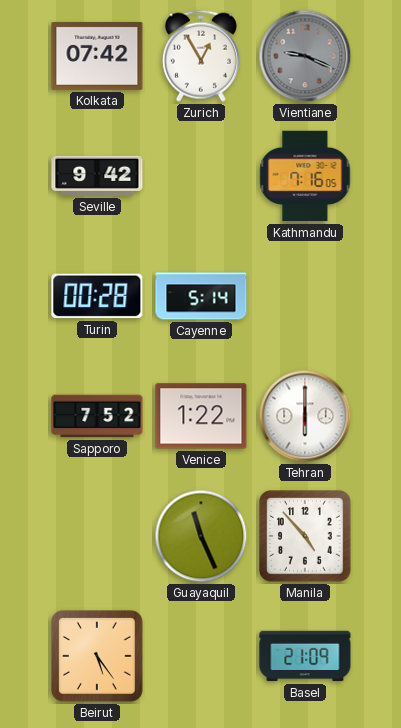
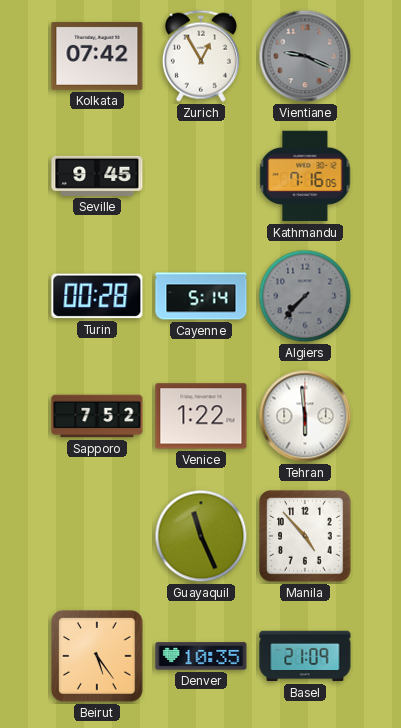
Seville: 9:42 -> 9:45
Algiers: none -> 7:37
Tehran: 6:00 -> 5:59
Denver: none -> 10:35
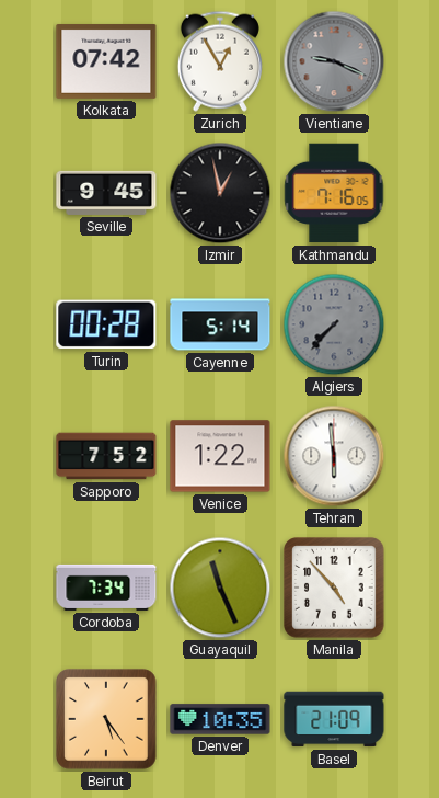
Izmir: none -> 12:58
Cordoba: none -> 7:34
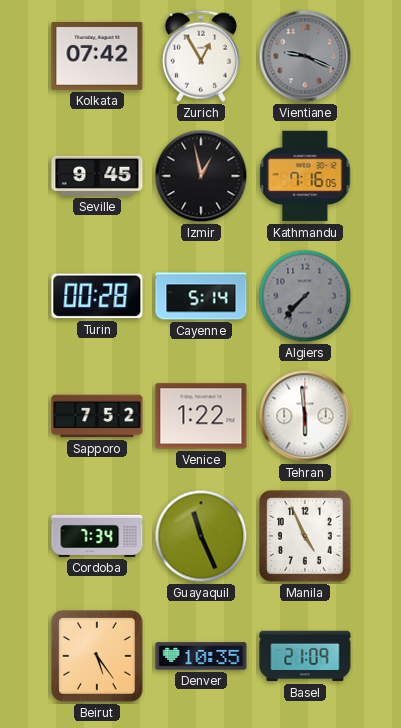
Manila: 4:53 -> 4:56
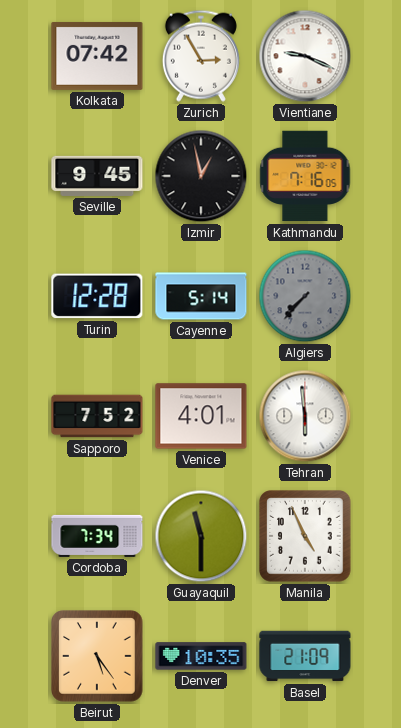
Zurich: 12:55 -> 2:55
Vientiane dial: grey -> white
Turin: 00:28 -> 12:28
Venice: 1:22 -> 4:01
Guayaquil: 11:26 -> 11:30
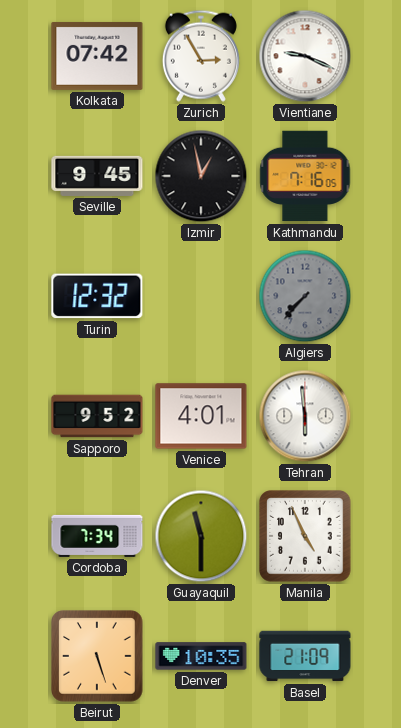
Turin: 12:28 -> 12:32
Cayenne: 5:14 -> none
Sapporo: 7:52 -> 9:52
Beirut: 5:24 -> 5:27
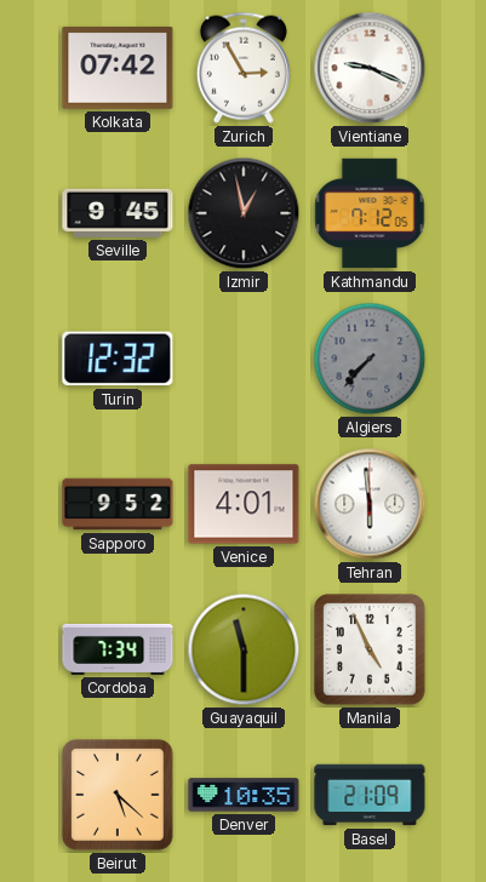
Kathmandu: 7:16 -> 7:12
Beirut: 5:27 -> 5:22
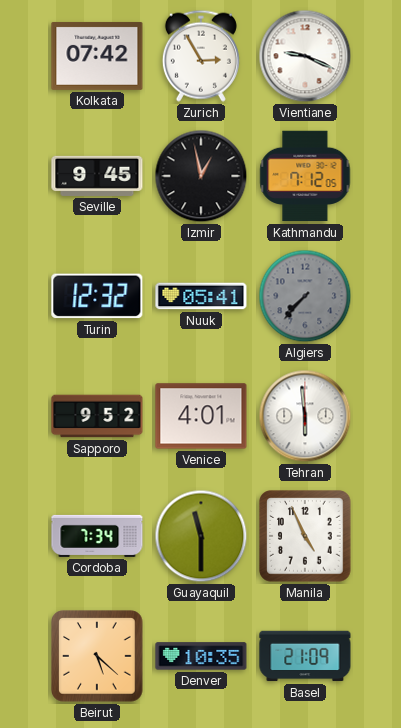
Nuuk: none -> 05:41
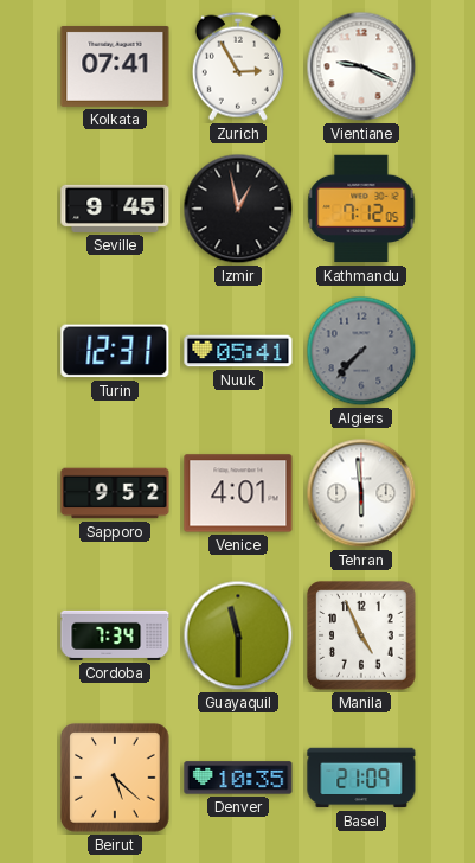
Kolkata: 07:42 -> 07:41
Turin: 12:32 -> 12:31
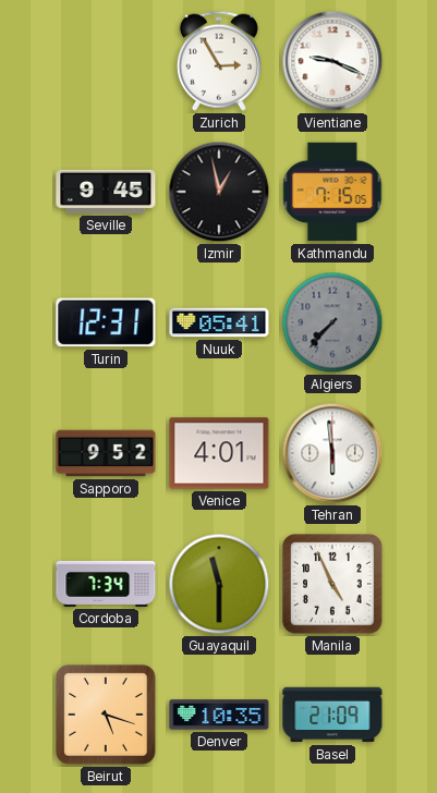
Kolkata: 07:41 -> none
Kathmandu: 7:12 -> 7:15
Beirut: 5:22 -> 5:18
